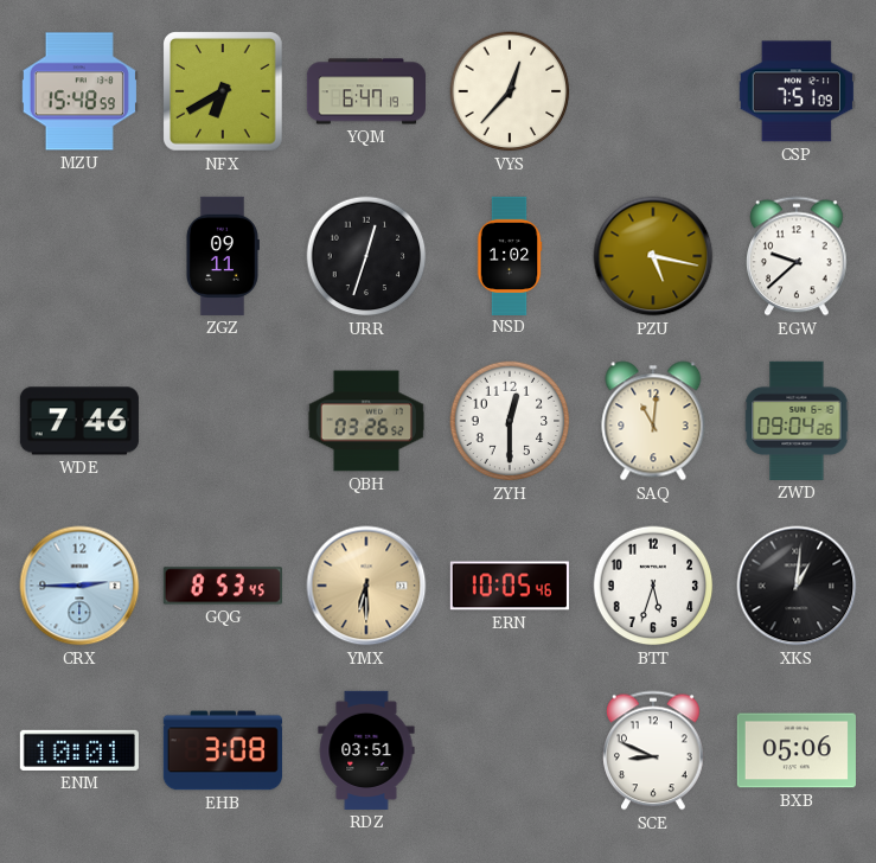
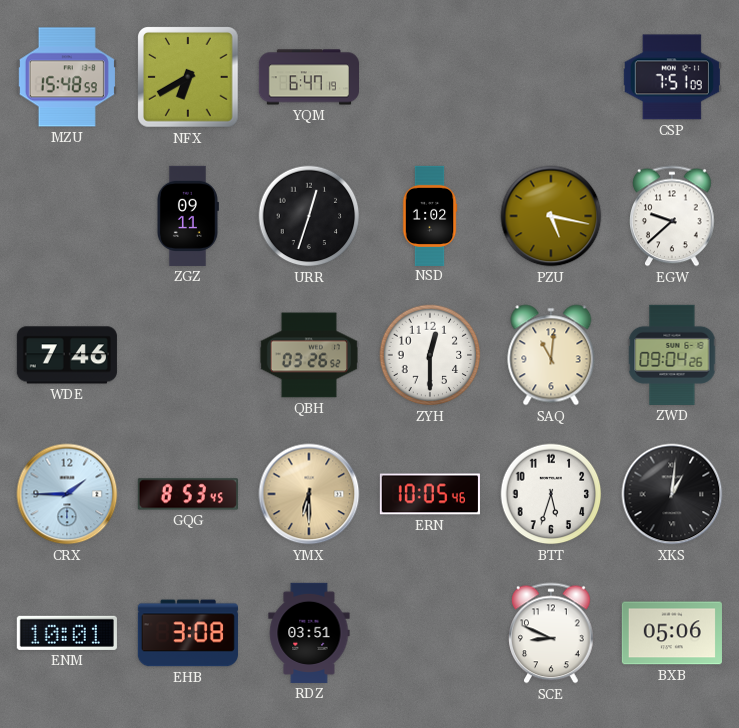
VYS: 12:37 -> none
CRX: 2:45 -> 1:45
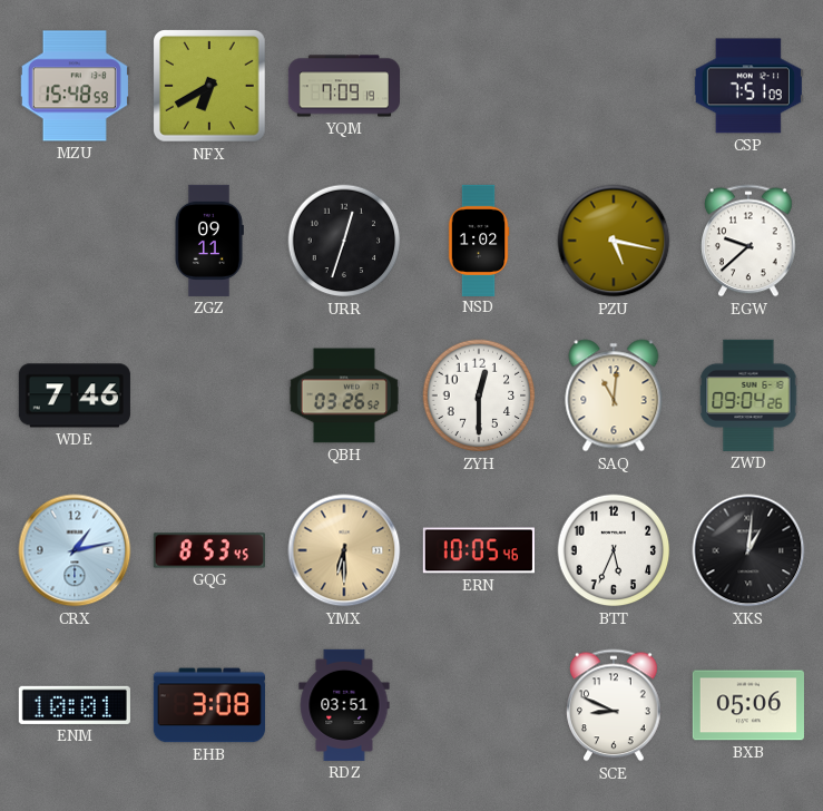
YQM: 6:47 -> 7:09
CRX: 1:45 -> 1:13
BTT: 5:33 -> 5:34
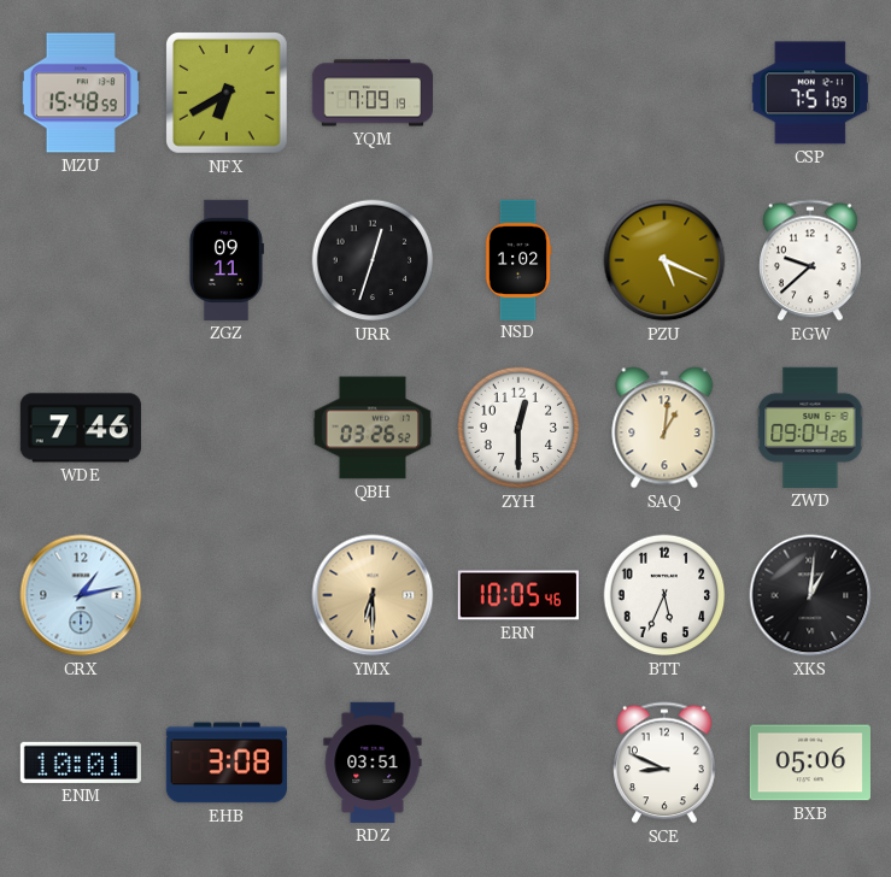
PZU: 5:17 -> 5:19
SAQ: 11:01 -> 1:01
GQG: 8:53 -> none
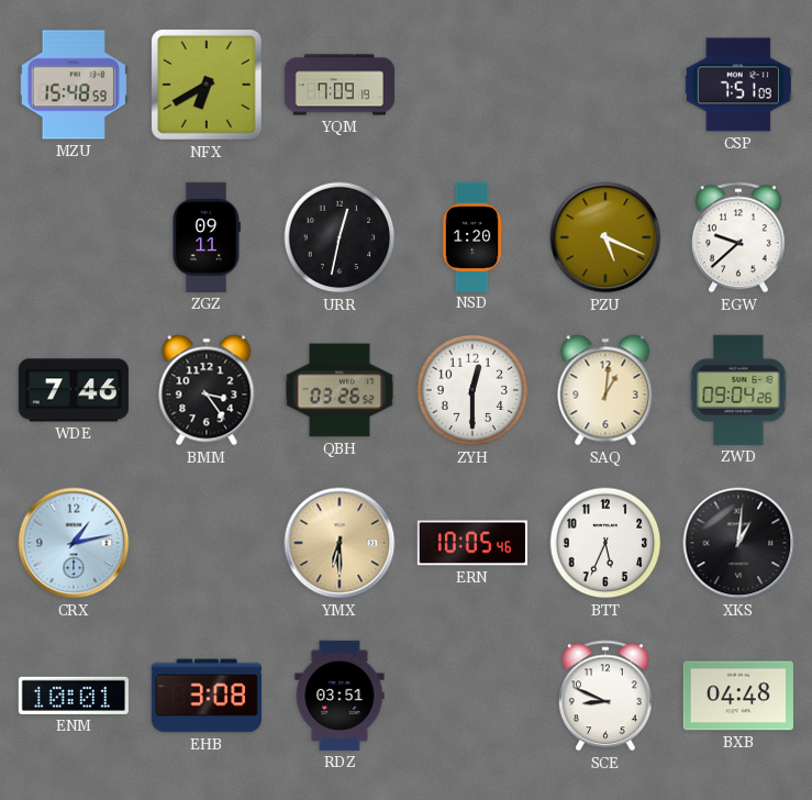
URR: 12:33 -> 12:32
NSD: 1:02 -> 1:20
BMM: none -> 3:24
BXB: 05:06 -> 04:48
